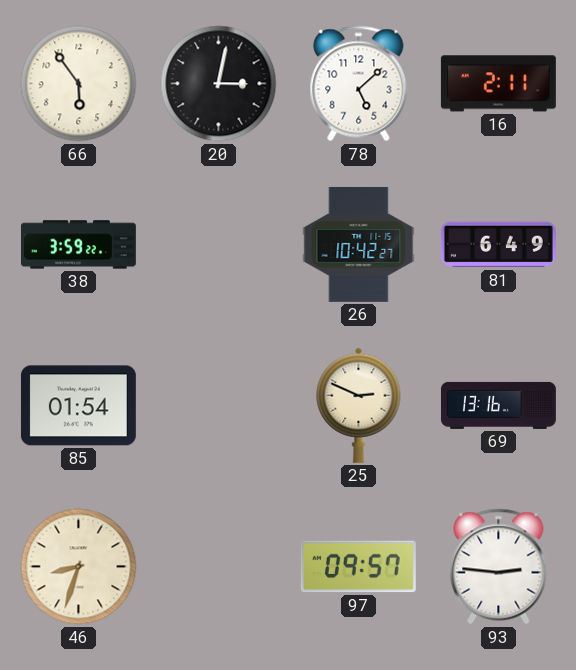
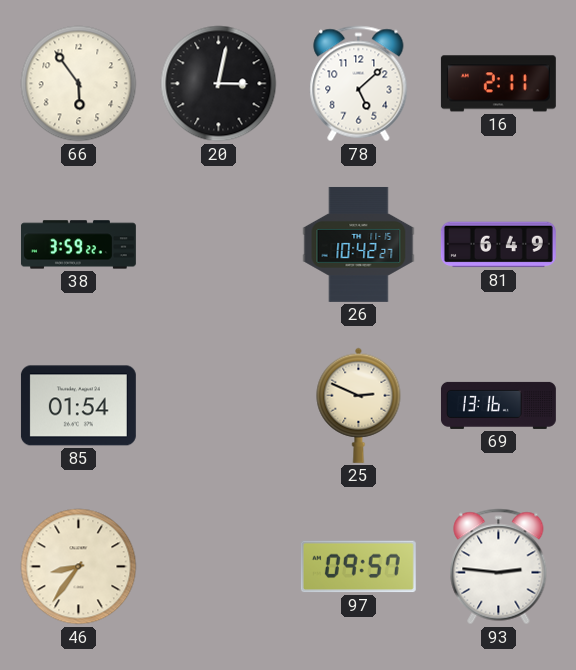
46: 8:33 -> 8:36
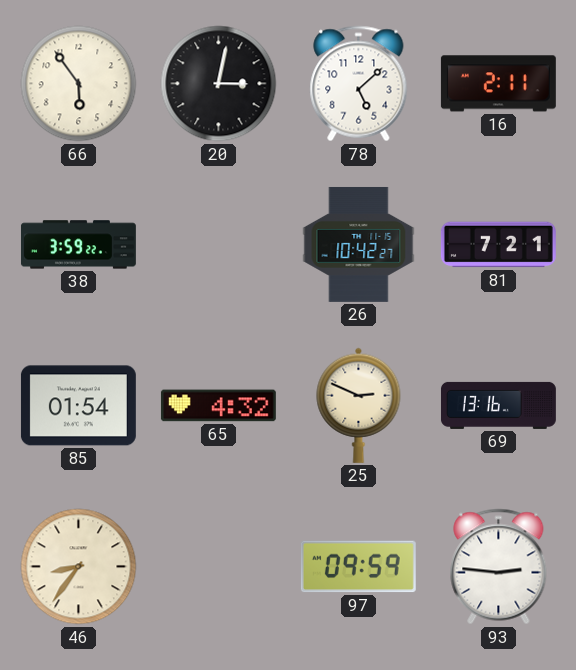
81: 6:49 -> 7:21
65: none -> 4:32
97: 09:57 -> 09:59
